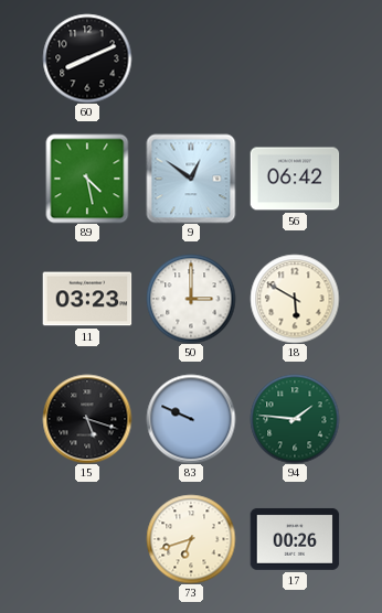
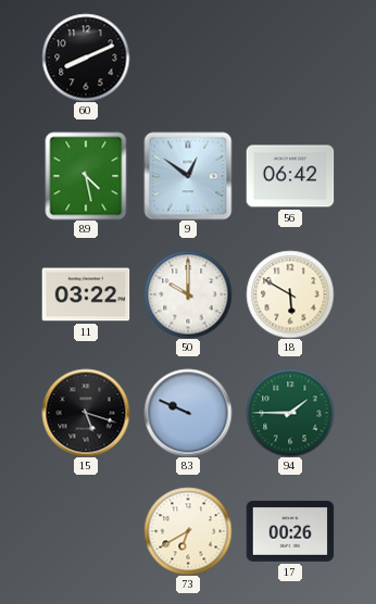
11: 03:23 -> 03:22
50: 3:00 -> 10:00
94: 1:46 -> 1:45
73: 6:42 -> 6:40
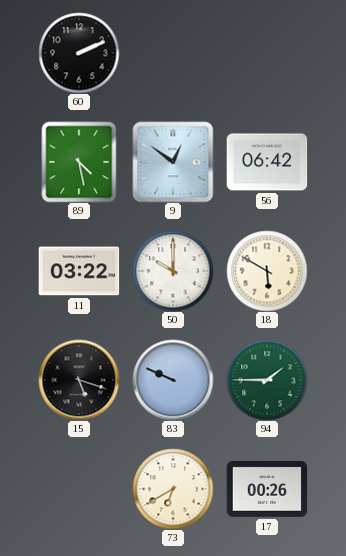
60: 8:11 -> 2:11
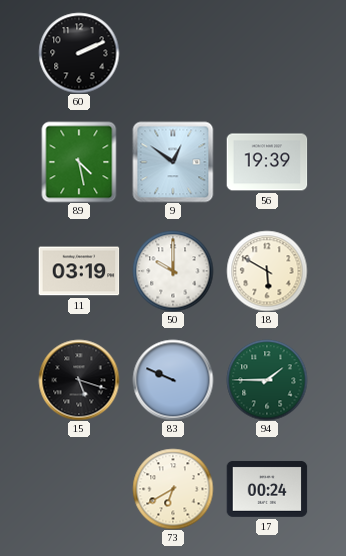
56: 06:42 -> 19:39
11: 03:22 -> 03:19
17: 00:26 -> 00:24
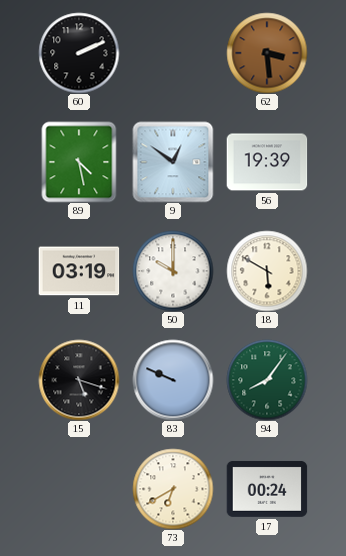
62: none -> 3:29
94: 1:45 -> 8:06
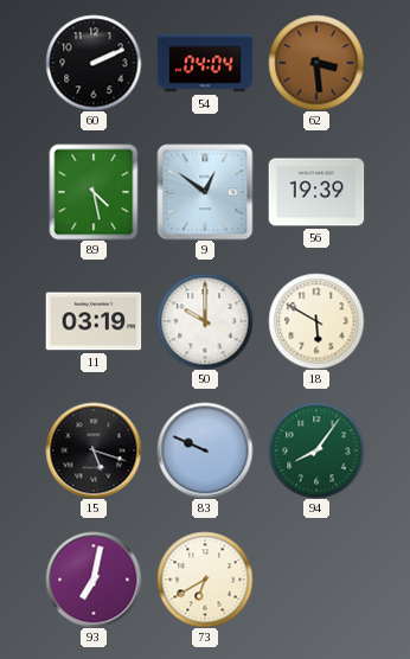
54: none -> 04:04
93: none -> 7:02
17: 00:24 -> none
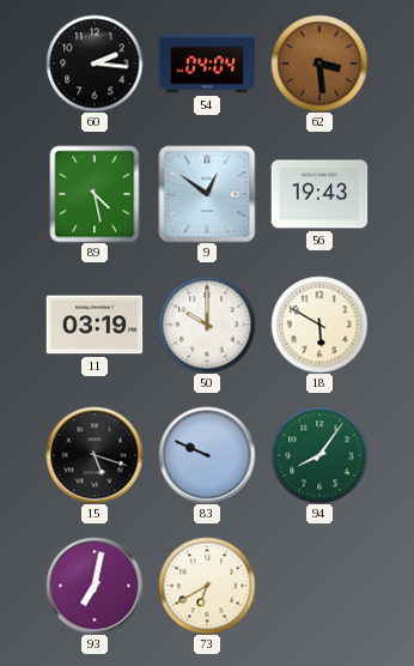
60: 2:11 -> 2:16
56: 19:39 -> 19:43
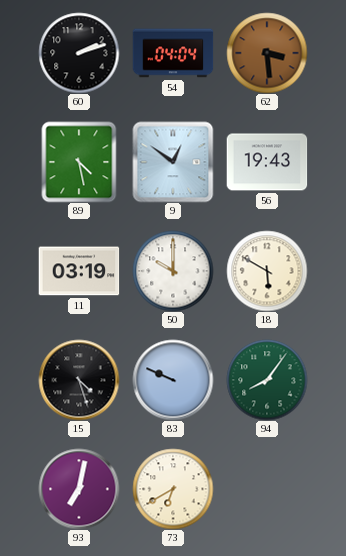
60: 2:16 -> 2:12
15: 5:18 -> 4:27
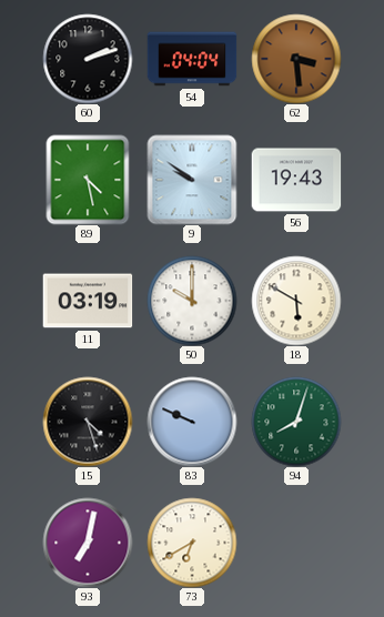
9: 12:51 -> 9:51
94: 8:06 -> 8:03
